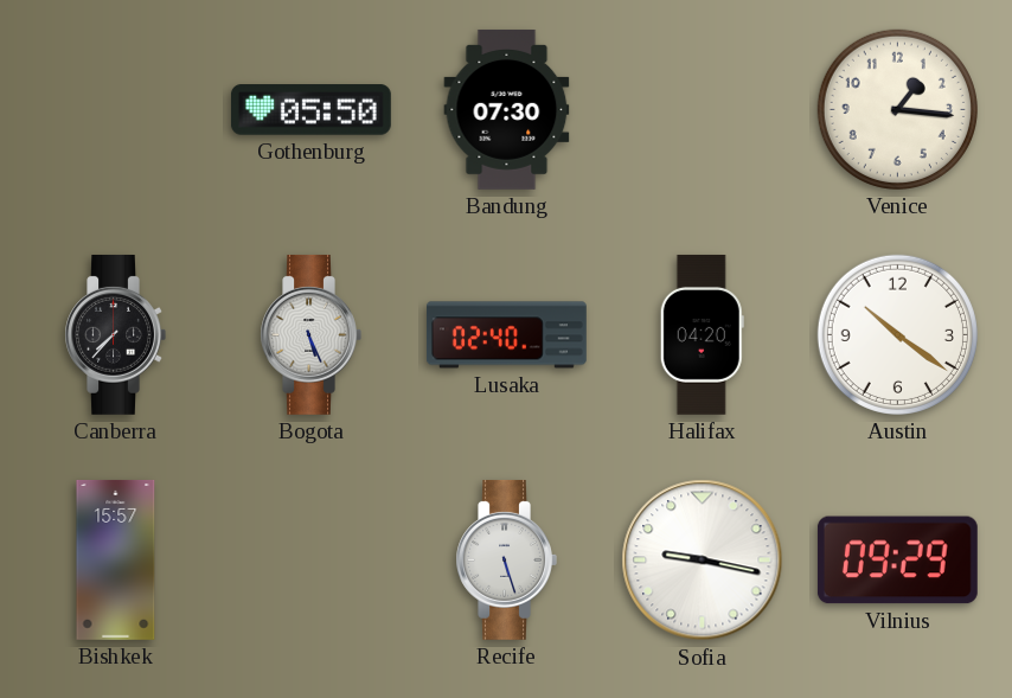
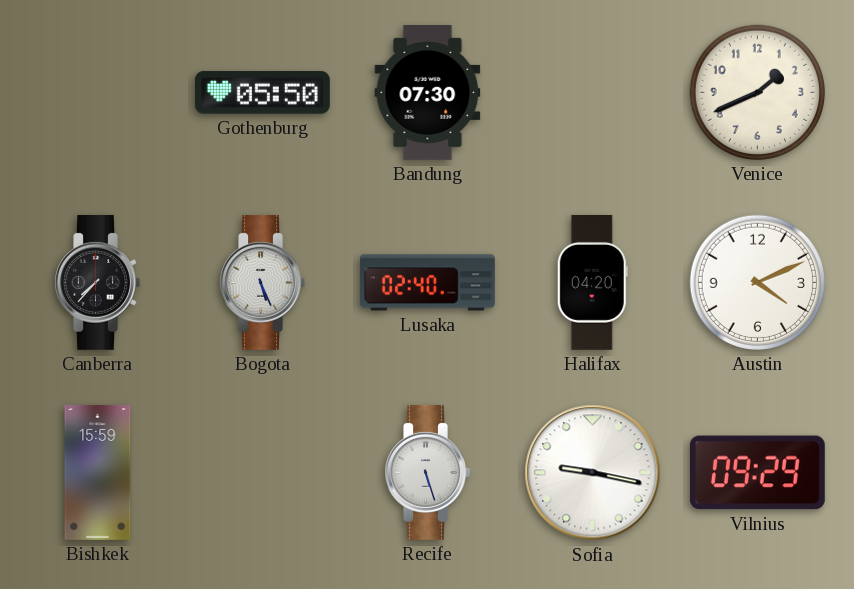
Venice: 1:16 -> 1:41
Austin: 10:21 -> 4:11
Bishkek: 15:57 -> 15:59
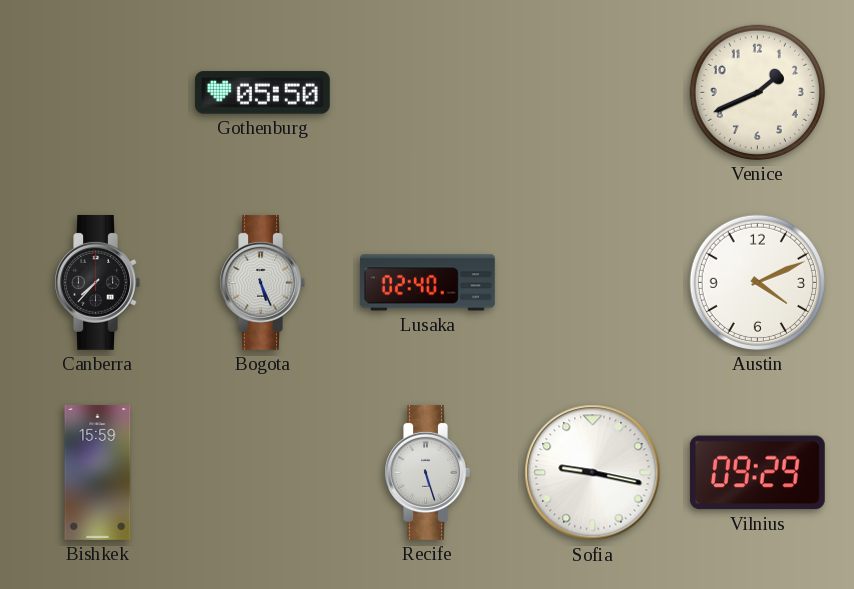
Bandung: 07:30 -> none
Halifax: 04:20 -> none
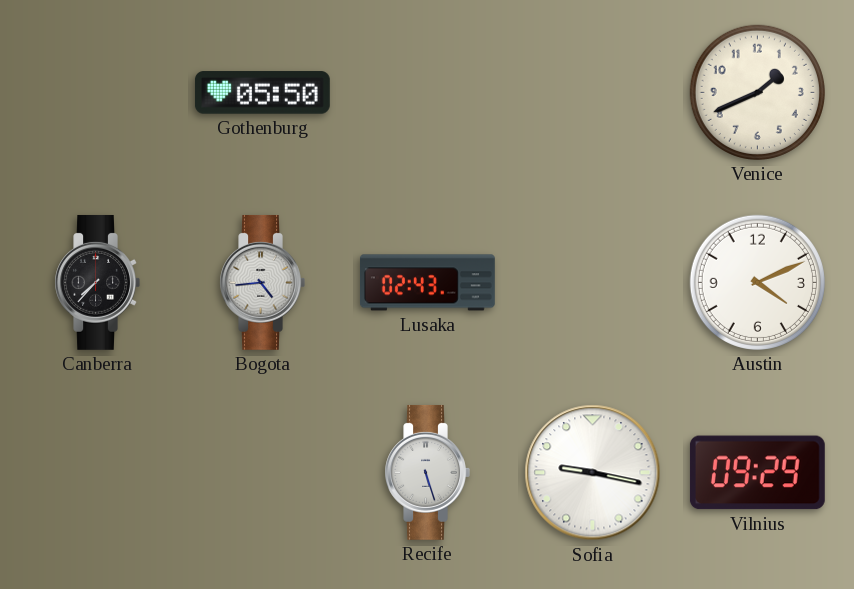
Bogota: 5:26 -> 4:44
Lusaka: 02:40 -> 02:43
Bishkek: 15:59 -> none
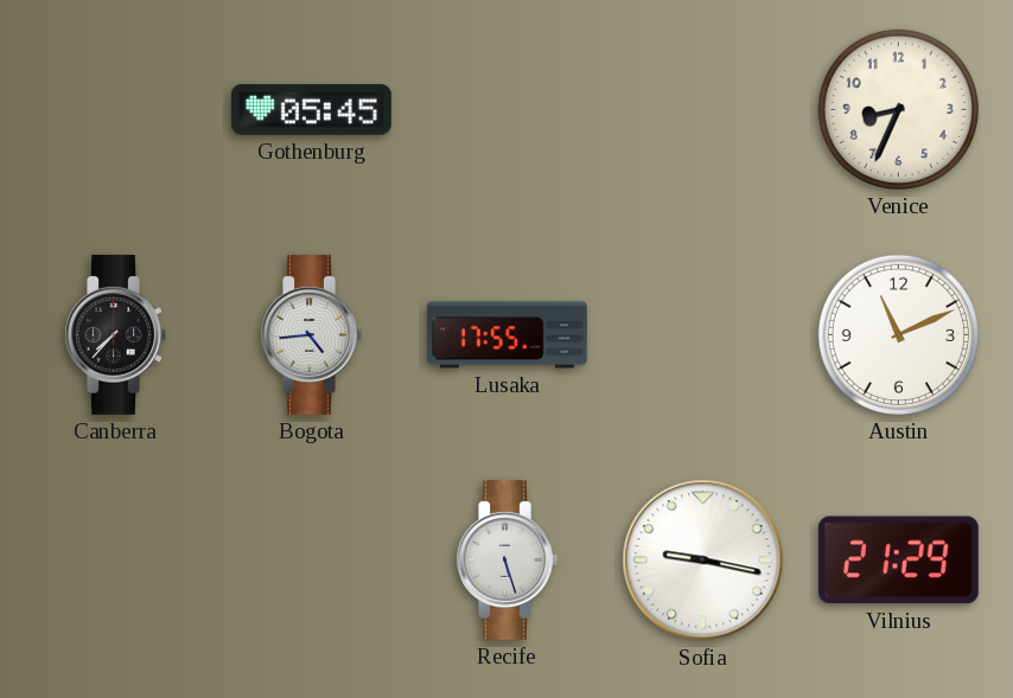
Gothenburg: 05:50 -> 05:45
Venice: 1:41 -> 8:34
Lusaka: 02:43 -> 17:55
Austin: 4:11 -> 11:11
Vilnius: 09:29 -> 21:29
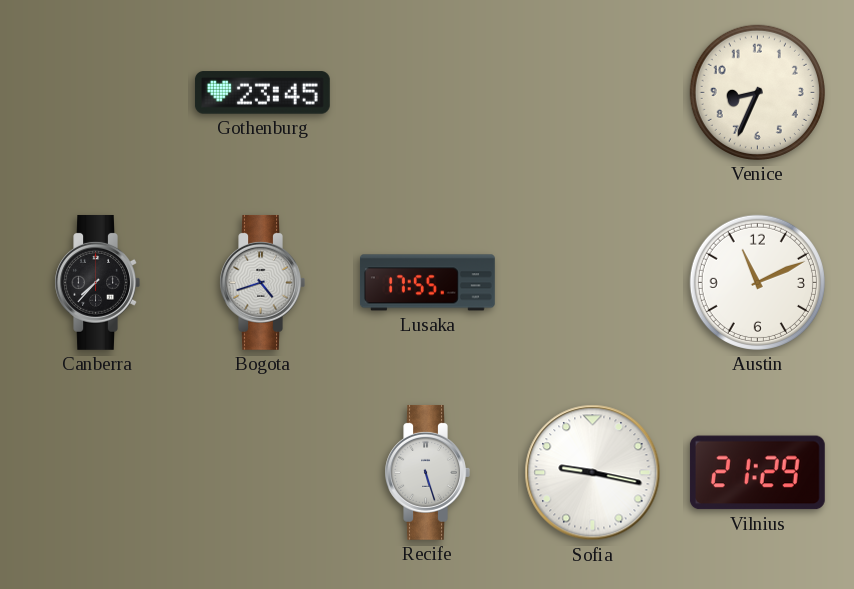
Gothenburg: 05:45 -> 23:45
Bogota: 4:44 -> 4:42
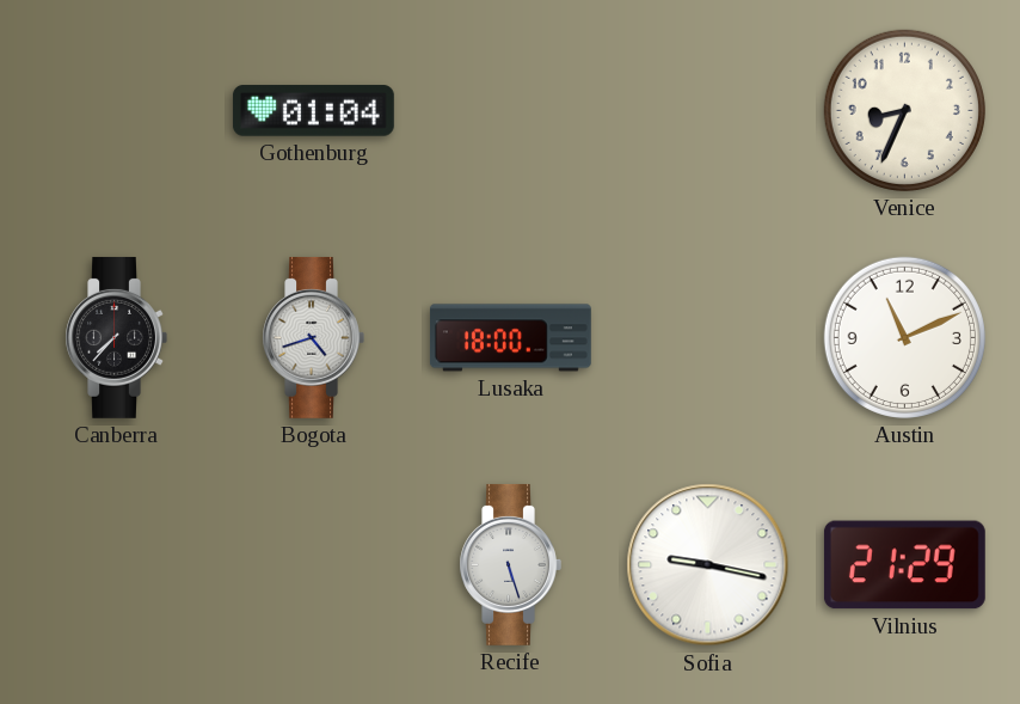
Gothenburg: 23:45 -> 01:04
Lusaka: 17:55 -> 18:00
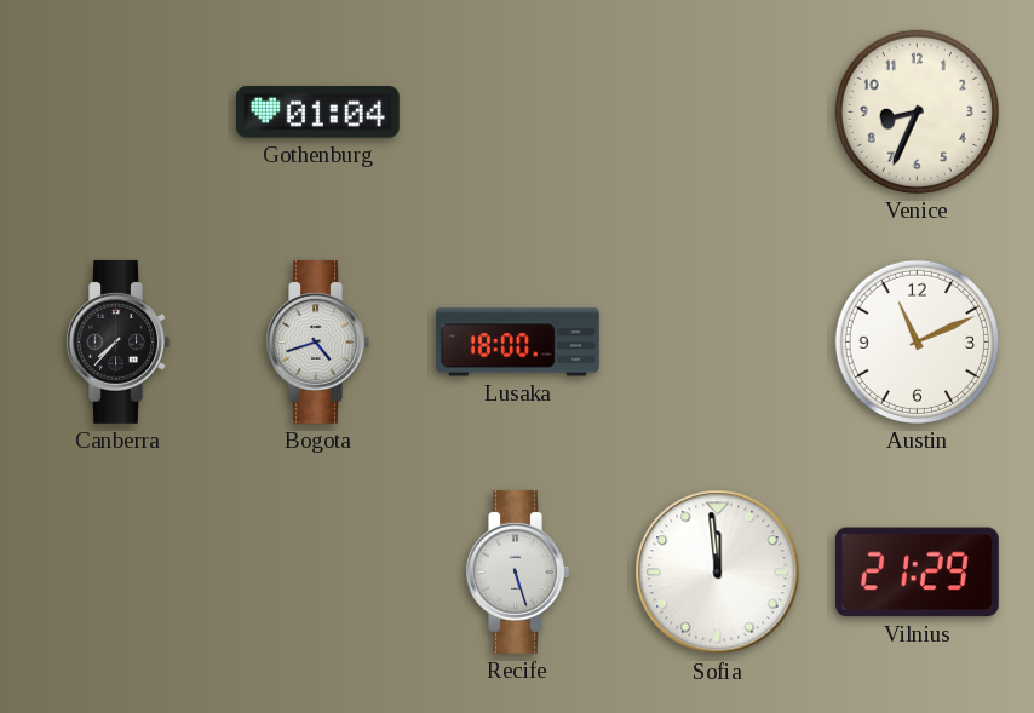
Sofia: 9:17 -> 11:59
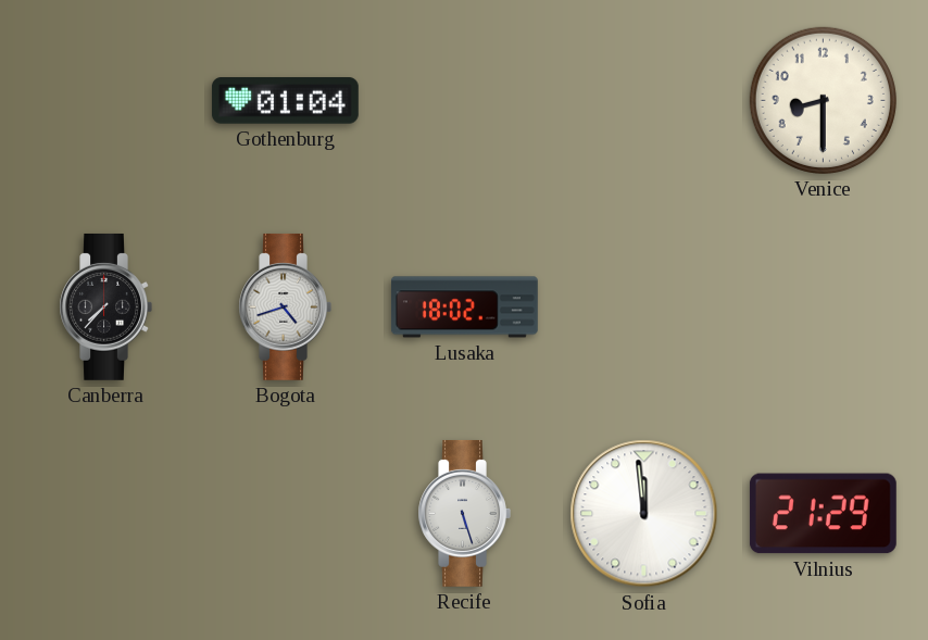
Venice: 8:34 -> 8:30
Lusaka: 18:00 -> 18:02
Austin: 11:11 -> none
